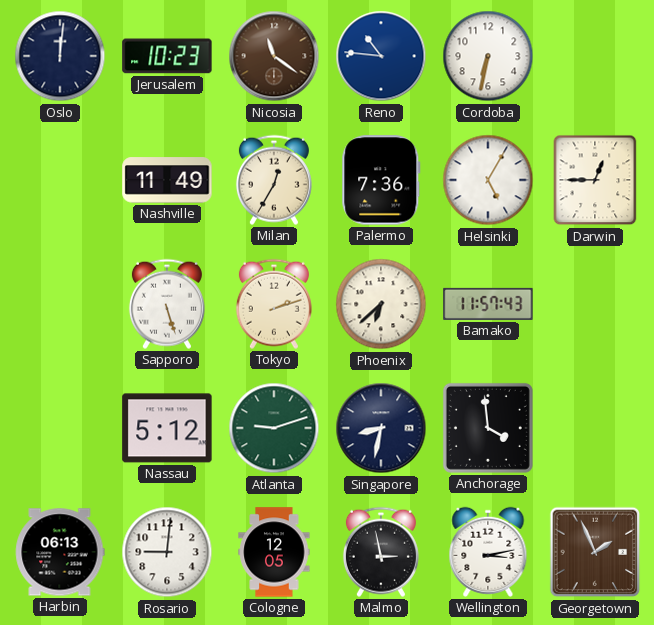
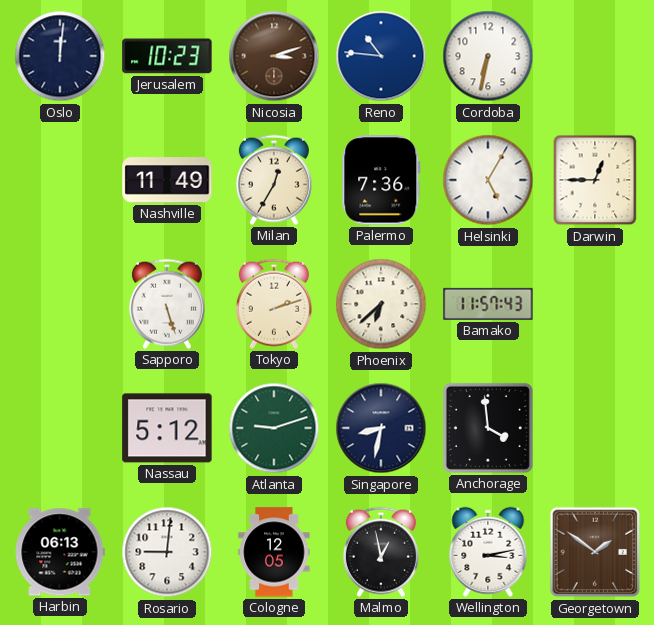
Nicosia: 11:21 -> 3:12
Malmo: 2:58 -> 12:58
Georgetown: 1:56 -> 1:51
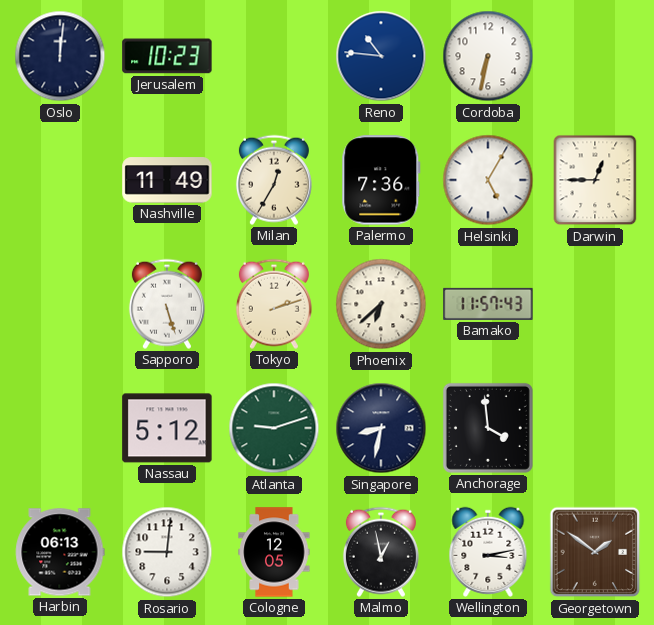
Nicosia: 3:12 -> none
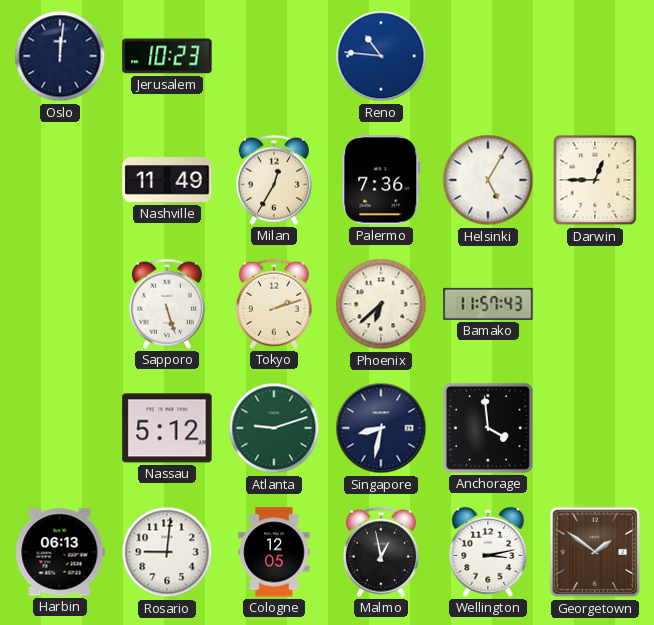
Cordoba: 6:32 -> none
